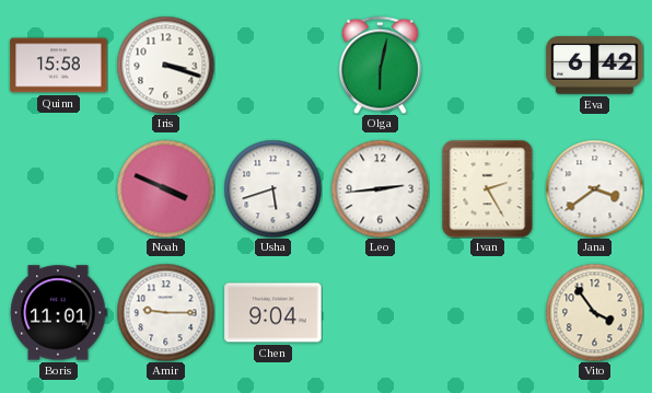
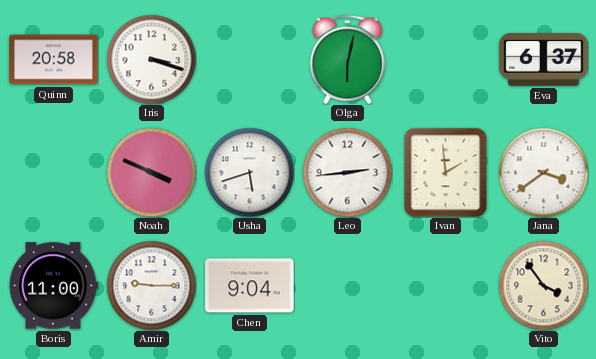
Quinn: 15:58 -> 20:58
Eva: 6:42 -> 6:37
Ivan: 2:25 -> 1:59
Boris: 11:01 -> 11:00
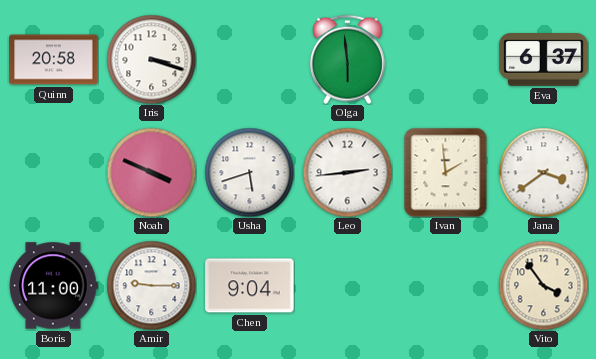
Olga: 6:02 -> 5:59
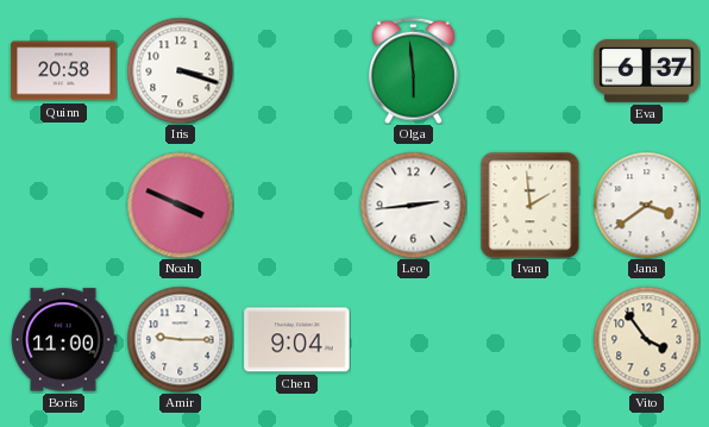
Usha: 5:42 -> none
